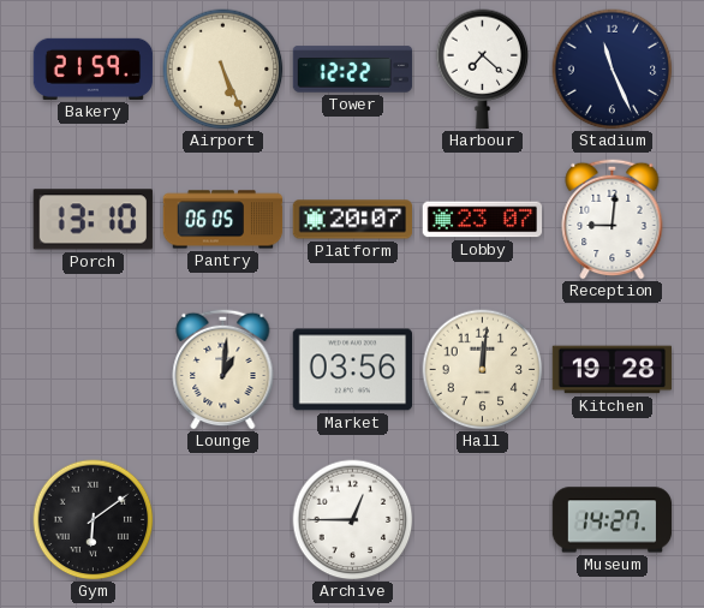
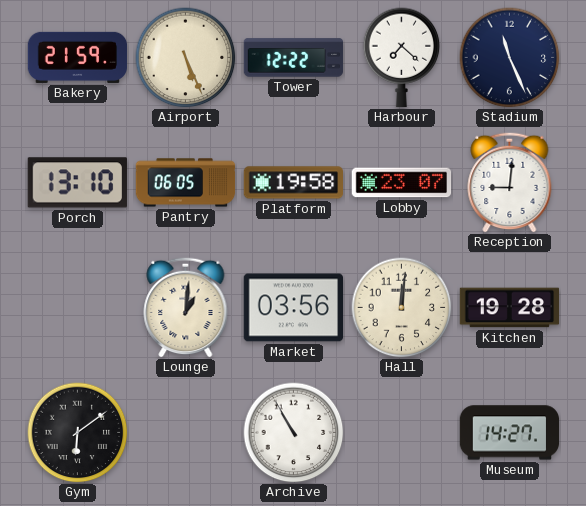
Platform: 20:07 -> 19:58
Archive: 12:45 -> 10:55
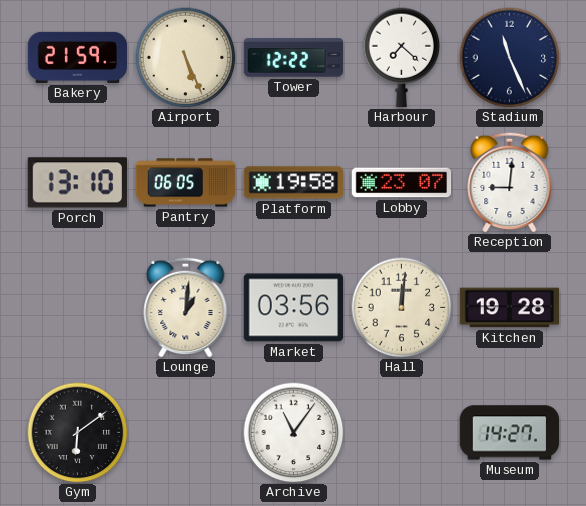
Archive: 10:55 -> 11:06
